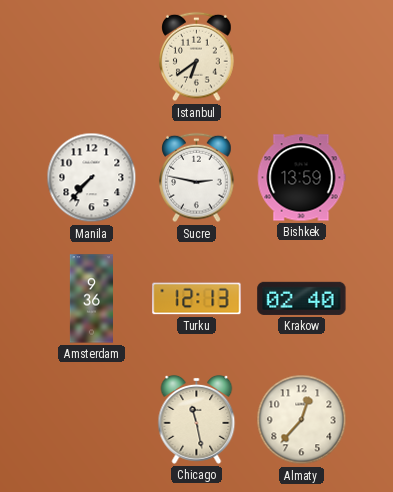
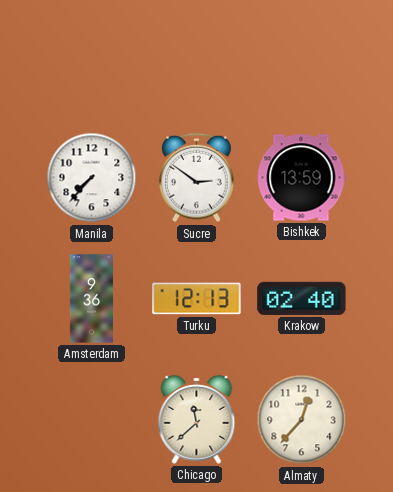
Istanbul: 6:39 -> none
Sucre: 2:47 -> 2:51
Chicago: 11:28 -> 11:38
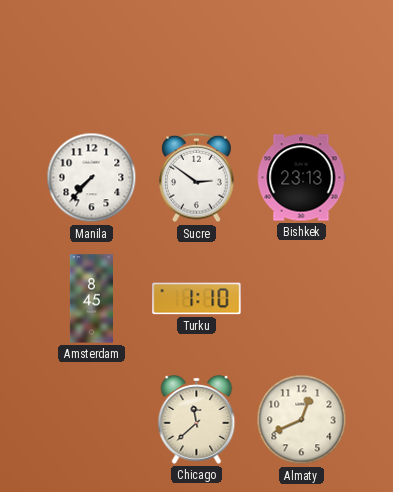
Bishkek: 13:59 -> 23:13
Amsterdam: 9:36 -> 8:45
Turku: 12:13 -> 1:10
Krakow: 02:40 -> none
Almaty: 12:37 -> 12:41
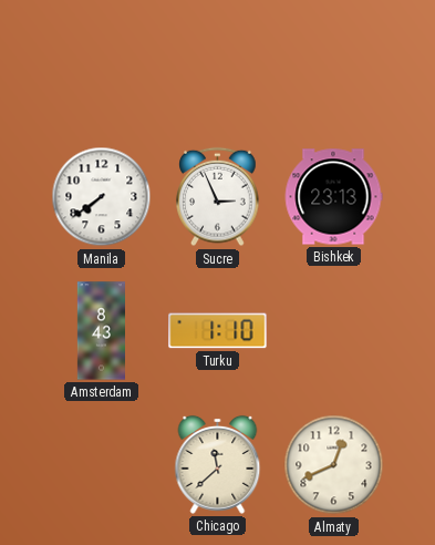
Manila: 7:37 -> 7:39
Sucre: 2:51 -> 2:56
Amsterdam: 8:45 -> 8:43
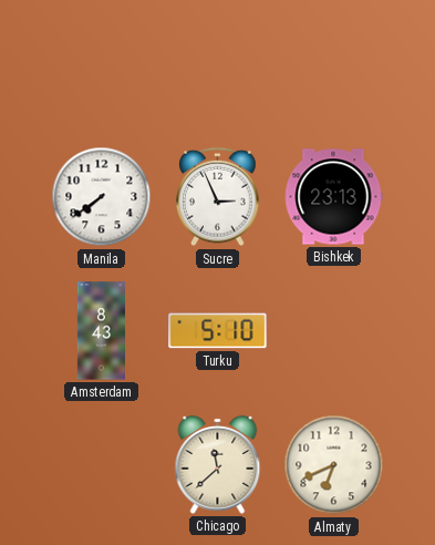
Turku: 1:10 -> 5:10
Almaty: 12:41 -> 6:41
